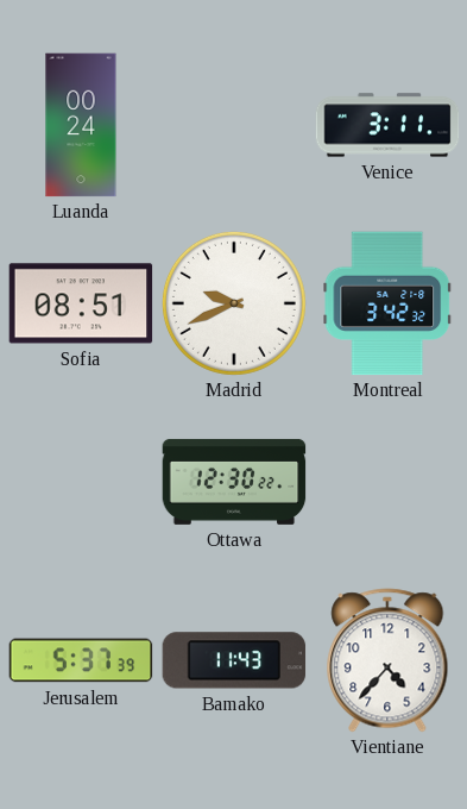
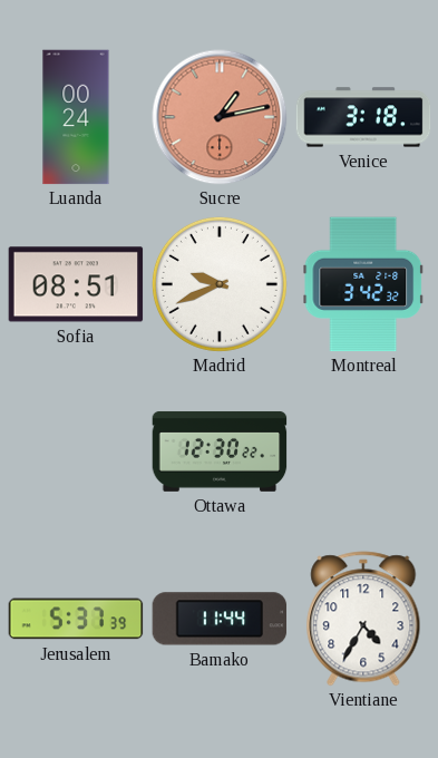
Sucre: none -> 1:13
Venice: 3:11 -> 3:18
Bamako: 11:43 -> 11:44
Vientiane: 4:37 -> 4:35
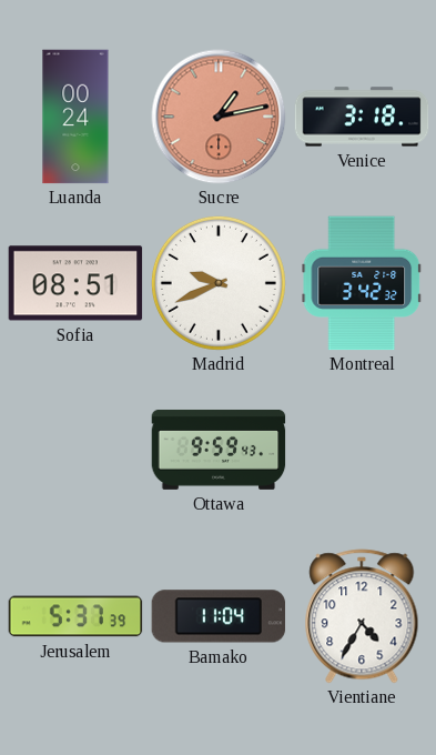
Ottawa: 12:30 -> 9:59
Bamako: 11:44 -> 11:04
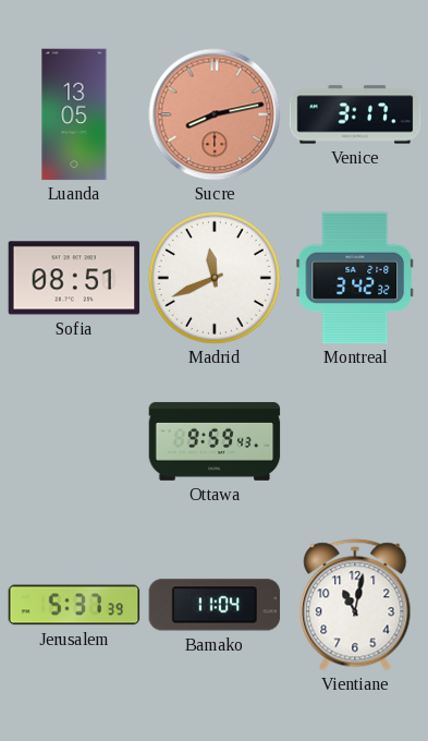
Luanda: 00:24 -> 13:05
Sucre: 1:13 -> 8:13
Venice: 3:18 -> 3:17
Madrid: 9:41 -> 11:41
Vientiane: 4:35 -> 11:02
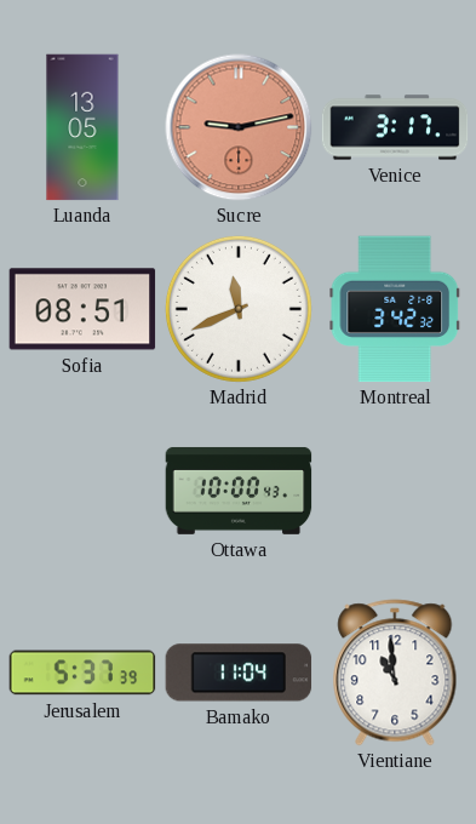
Sucre: 8:13 -> 9:13
Ottawa: 9:59 -> 10:00
Vientiane: 11:02 -> 10:59
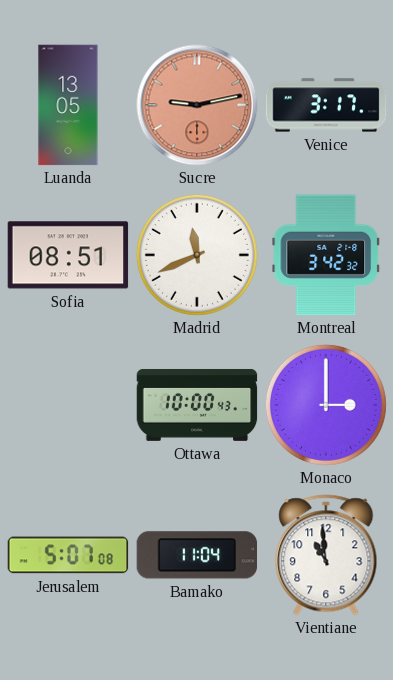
Monaco: none -> 3:00
Jerusalem: 5:37 -> 5:07
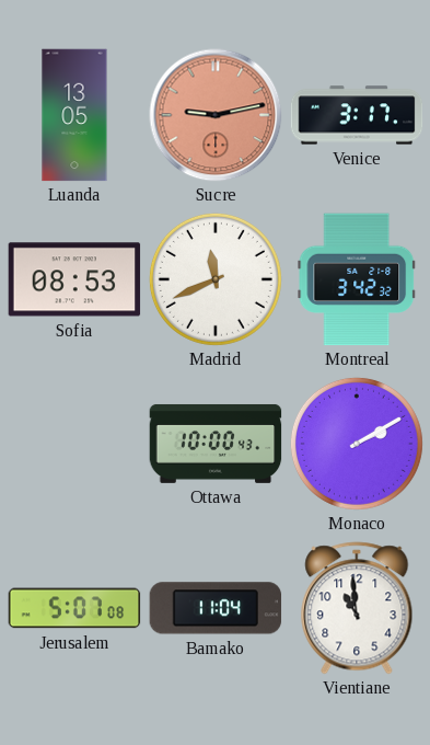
Sofia: 08:51 -> 08:53
Monaco: 3:00 -> 2:10
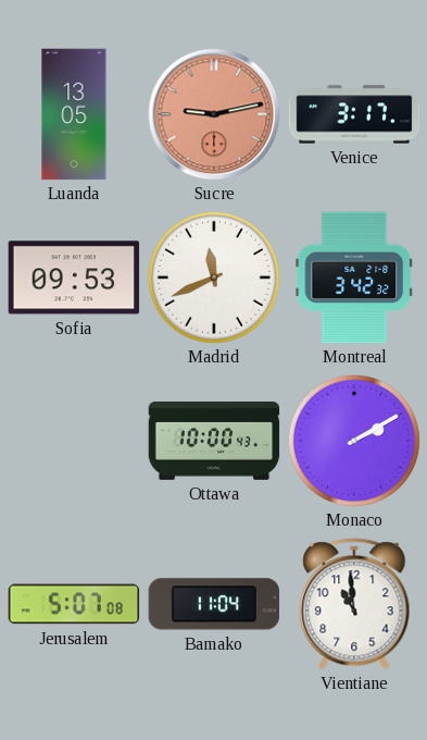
Sofia: 08:53 -> 09:53
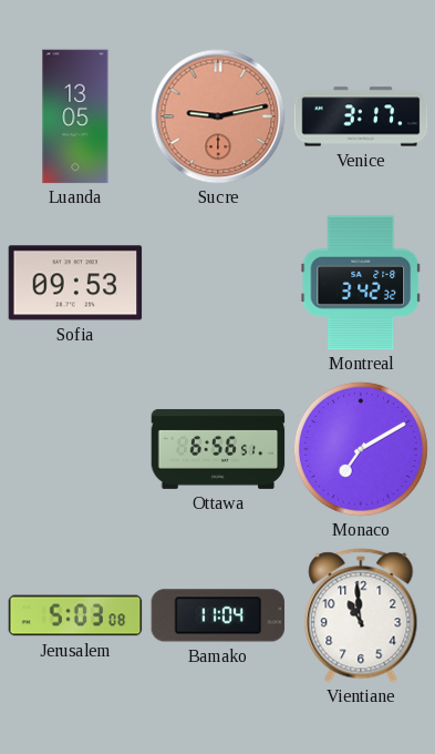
Madrid: 11:41 -> none
Ottawa: 10:00 -> 6:56
Monaco: 2:10 -> 7:10
Jerusalem: 5:07 -> 5:03
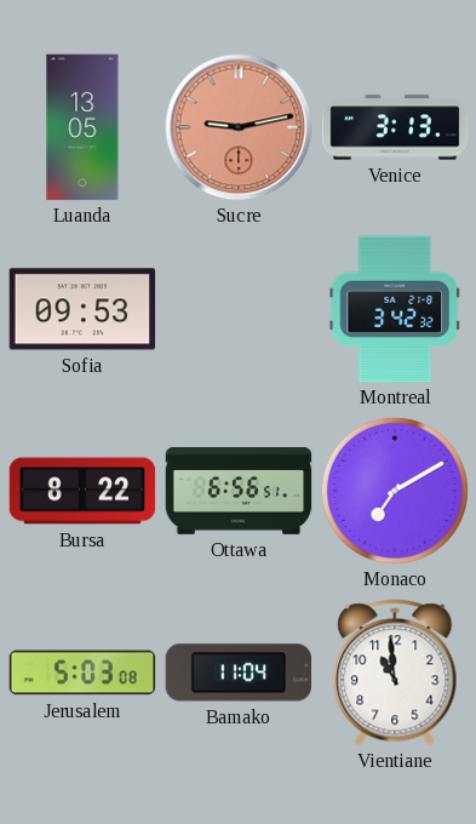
Venice: 3:17 -> 3:13
Bursa: none -> 8:22
